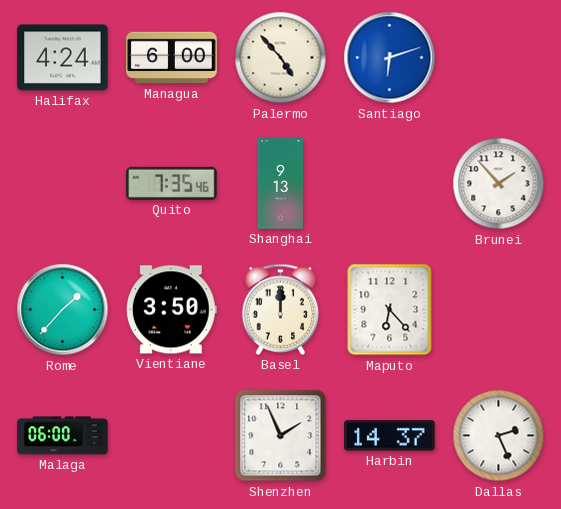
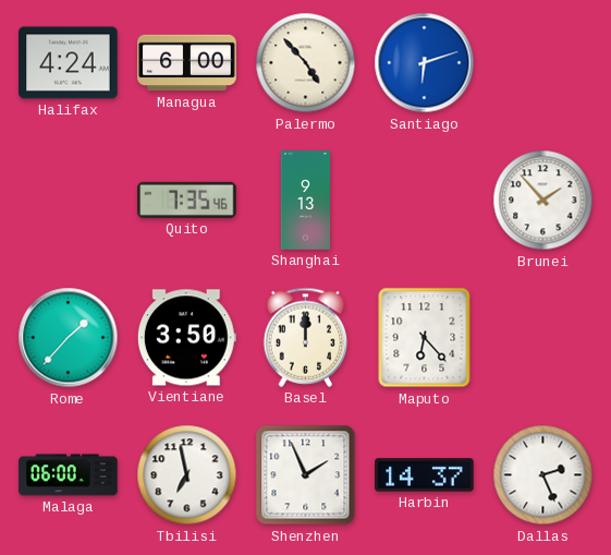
Tbilisi: none -> 6:58
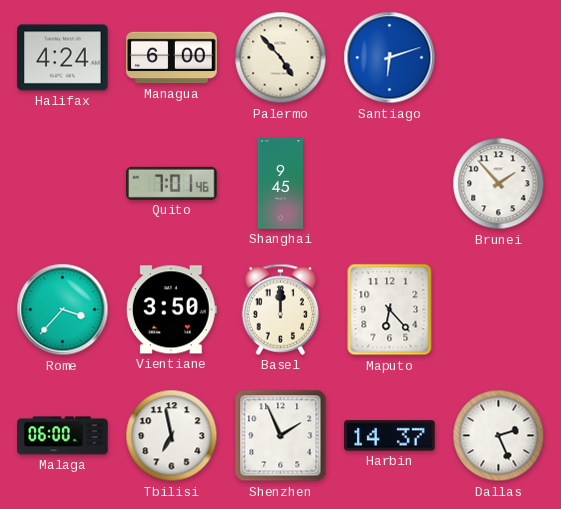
Quito: 7:35 -> 7:01
Shanghai: 9:13 -> 9:45
Rome: 1:37 -> 3:37
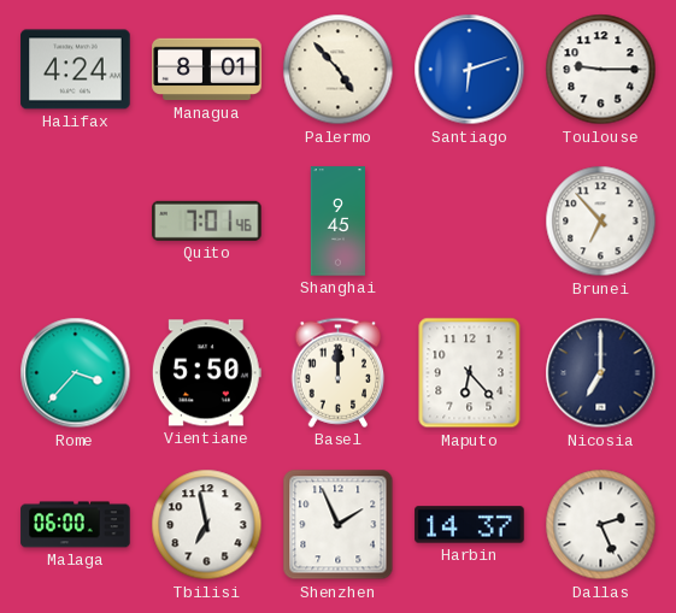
Managua: 6:00 -> 8:01
Toulouse: none -> 9:15
Brunei: 1:53 -> 6:53
Vientiane: 3:50 -> 5:50
Nicosia: none -> 7:00
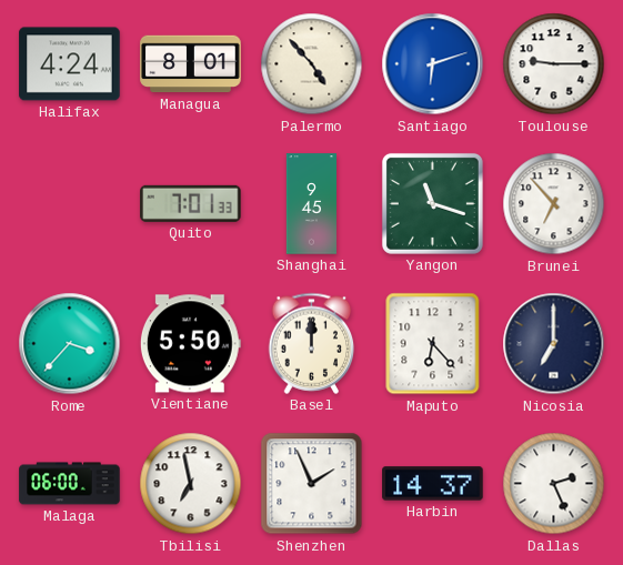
Quito: 7:01:46 -> 7:01:33
Yangon: none -> 11:18
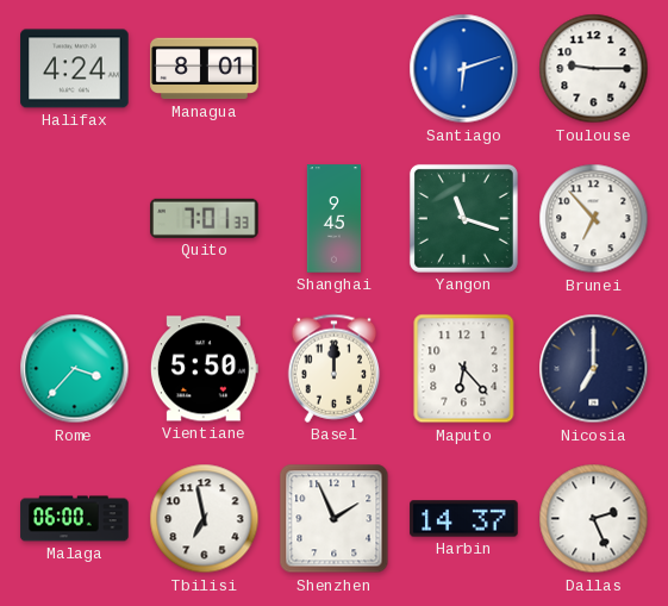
Palermo: 4:53 -> none
